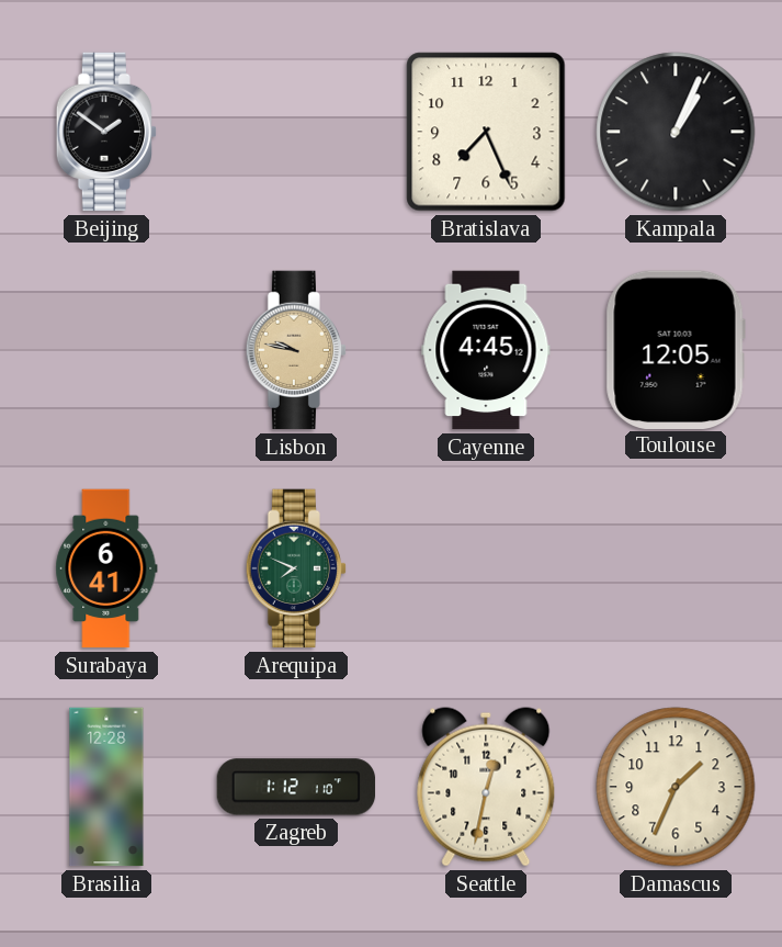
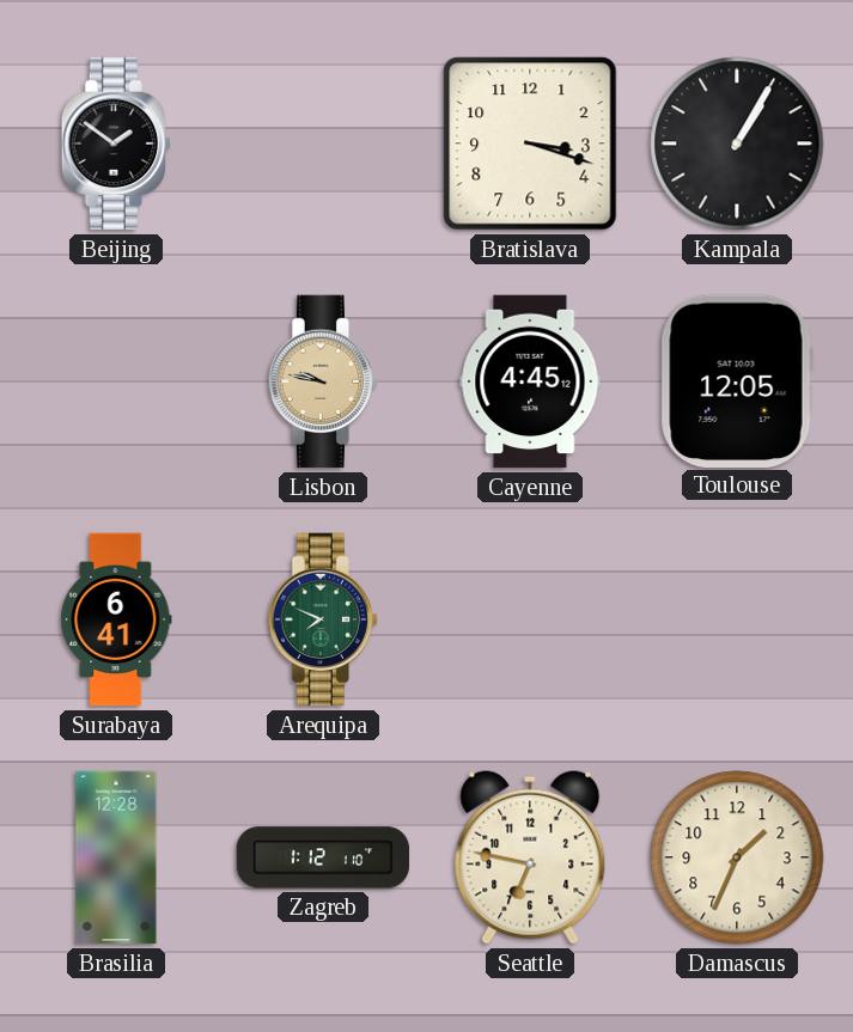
Bratislava: 7:26 -> 3:18
Kampala: 1:04 -> 1:05
Seattle: 12:32 -> 6:47
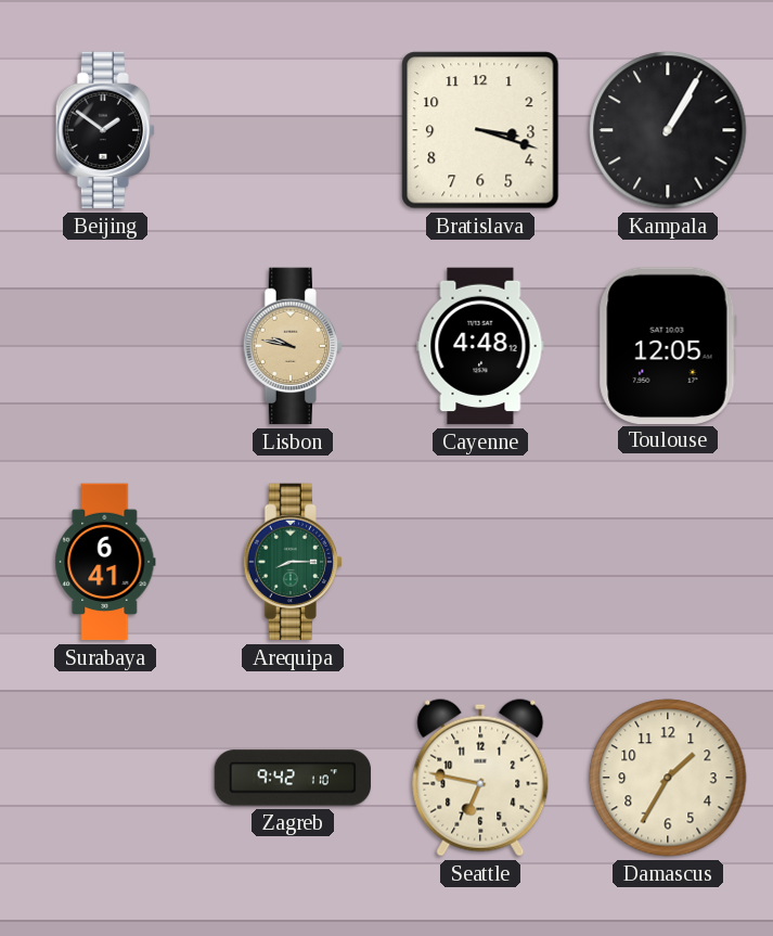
Cayenne: 4:45 -> 4:48
Arequipa: 7:49 -> 8:15
Brasilia: 12:28 -> none
Zagreb: 1:12 -> 9:42
Damascus: 1:34 -> 1:35
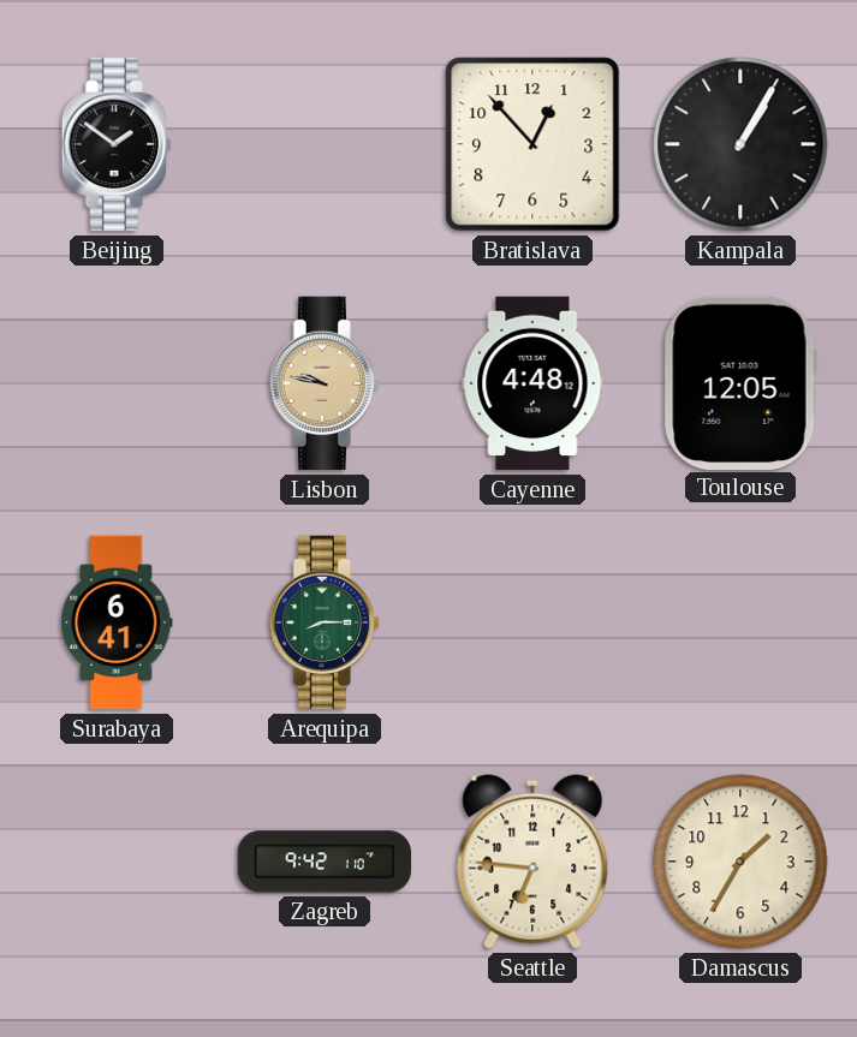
Bratislava: 3:18 -> 12:53
Seattle: 6:47 -> 6:46
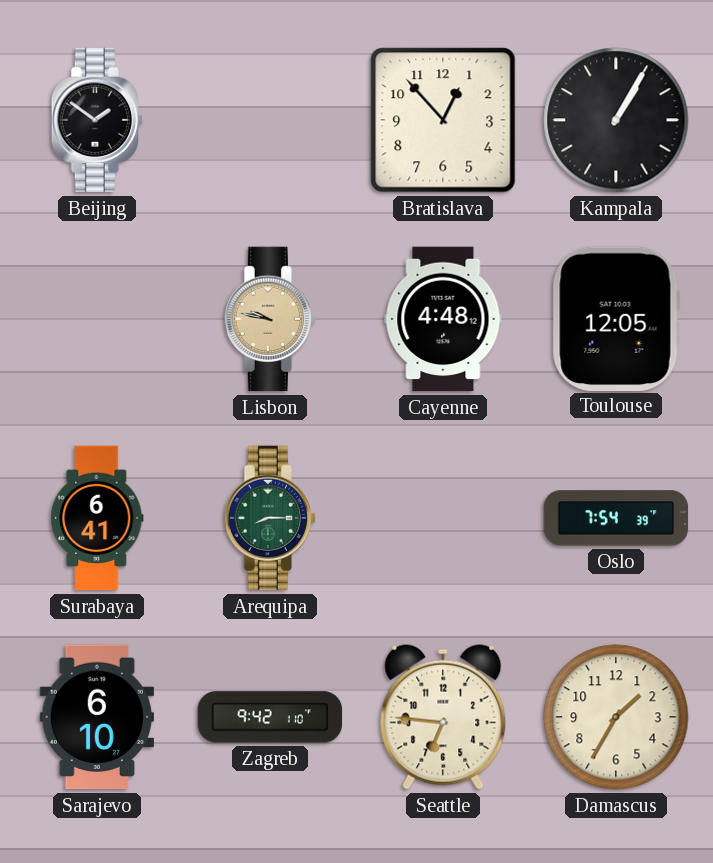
Oslo: none -> 7:54
Sarajevo: none -> 6:10
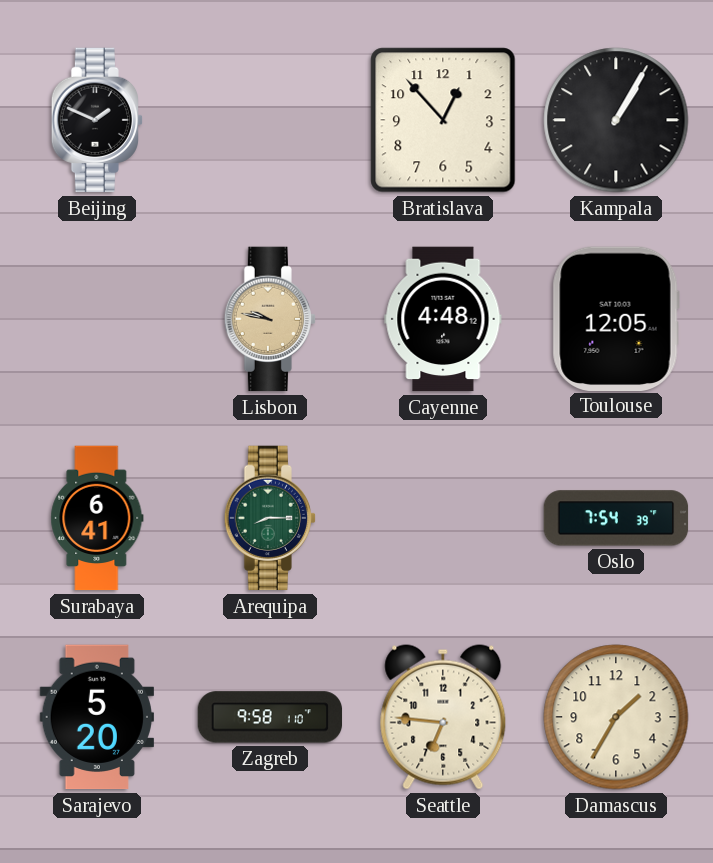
Beijing: 1:51 -> 1:49
Sarajevo: 6:10 -> 5:20
Zagreb: 9:42 -> 9:58
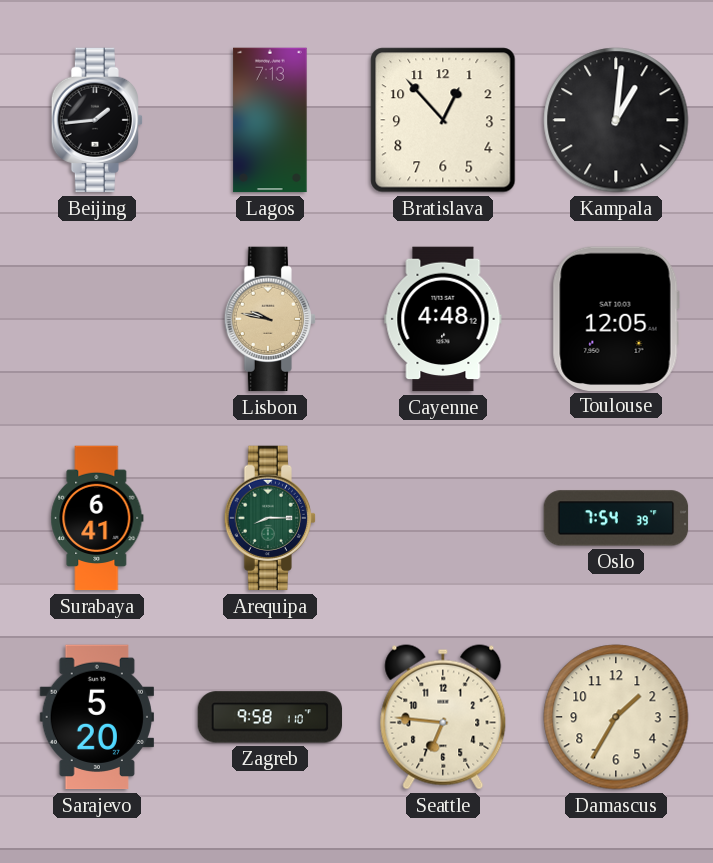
Beijing: 1:49 -> 1:44
Lagos: none -> 7:13
Kampala: 1:05 -> 1:01
